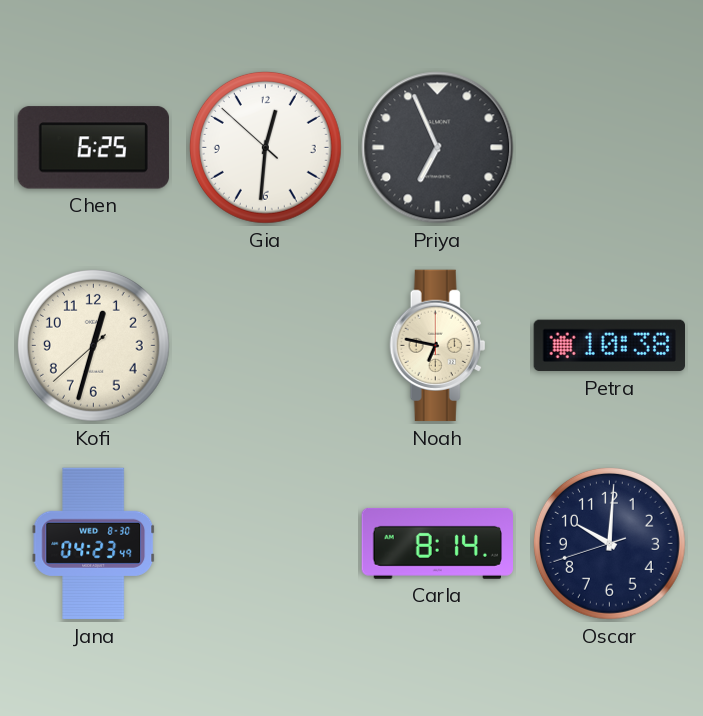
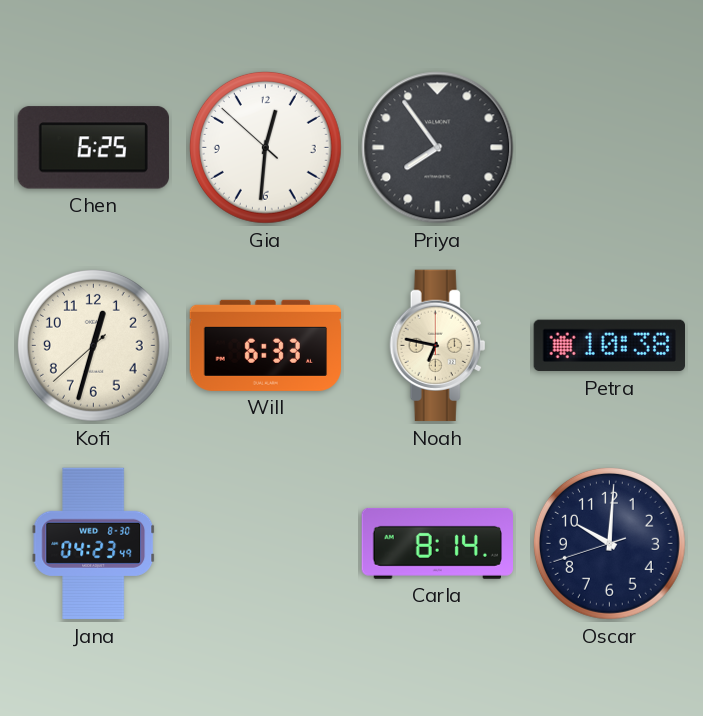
Priya: 6:56 -> 7:54
Will: none -> 6:33
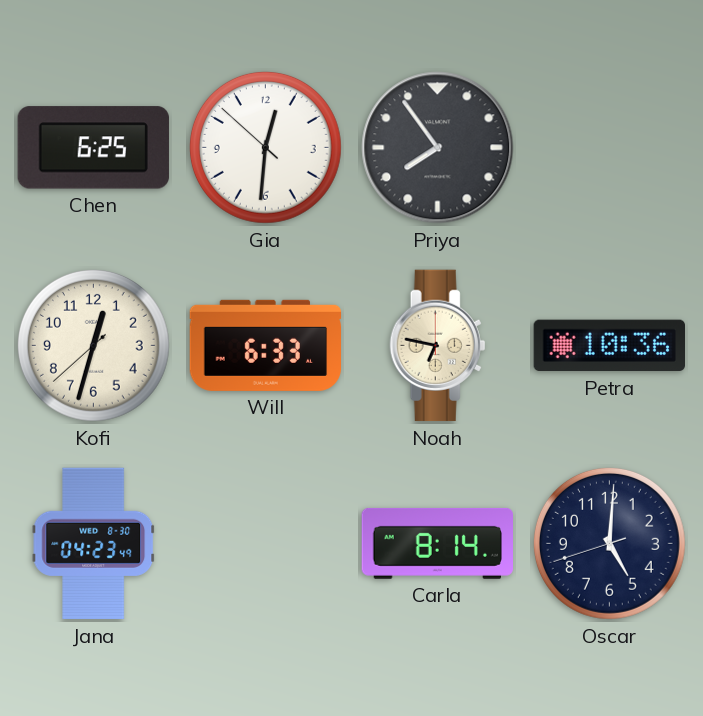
Petra: 10:38 -> 10:36
Oscar: 10:00 -> 5:00
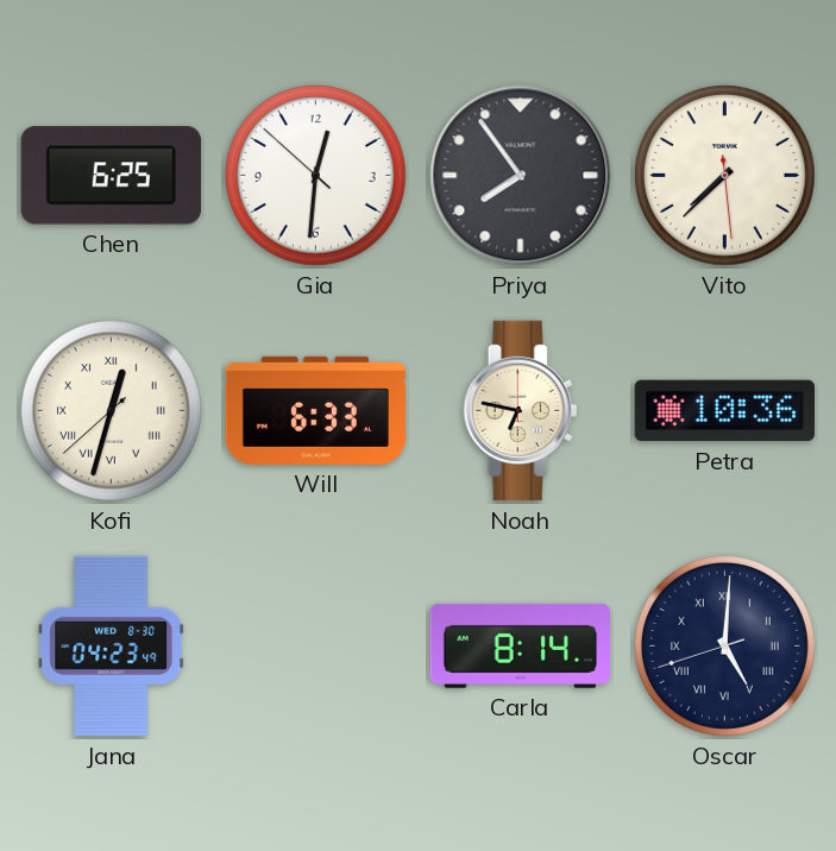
Vito: none -> 7:37
Kofi numerals: Arabic -> Roman
Oscar numerals: Arabic -> Roman
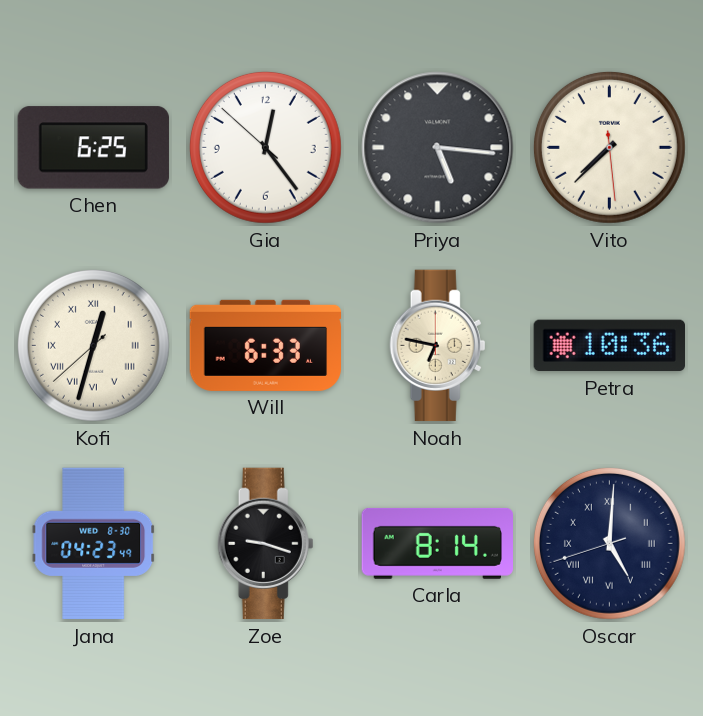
Gia: 12:30 -> 12:23
Priya: 7:54 -> 5:16
Zoe: none -> 9:18
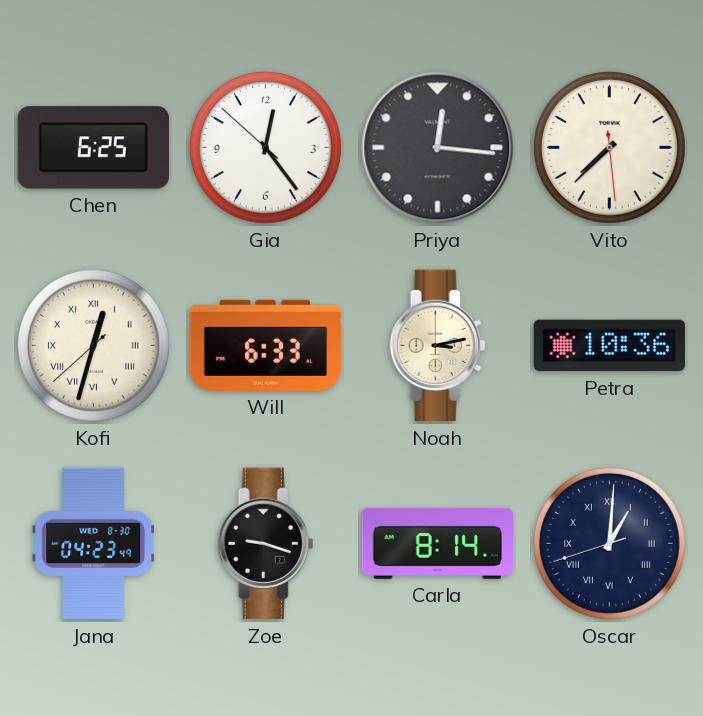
Priya: 5:16 -> 12:16
Noah: 6:47 -> 3:13
Oscar: 5:00 -> 1:00
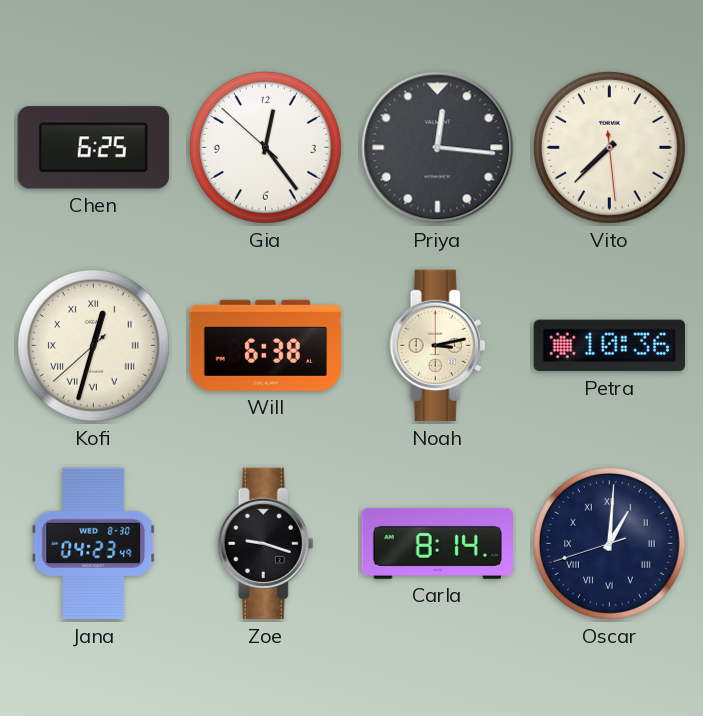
Will: 6:33 -> 6:38
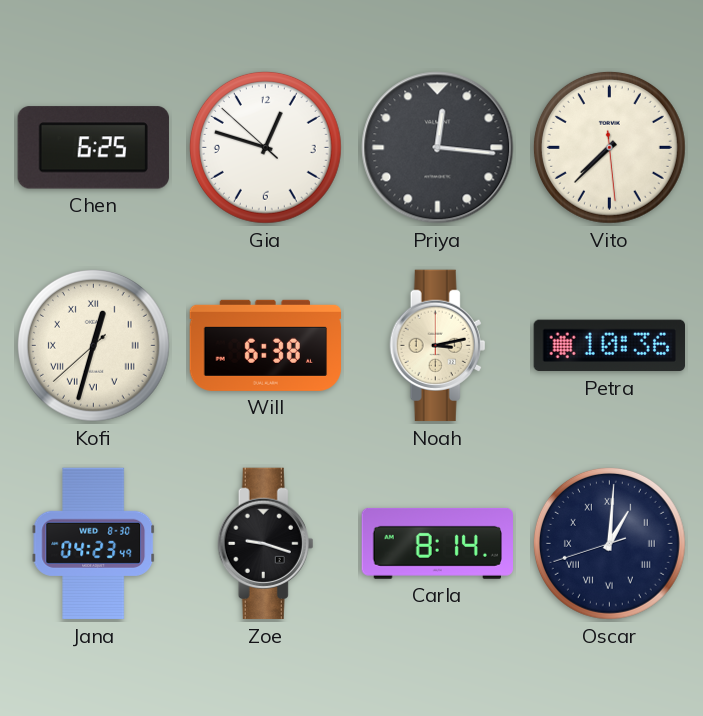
Gia: 12:23 -> 12:47
